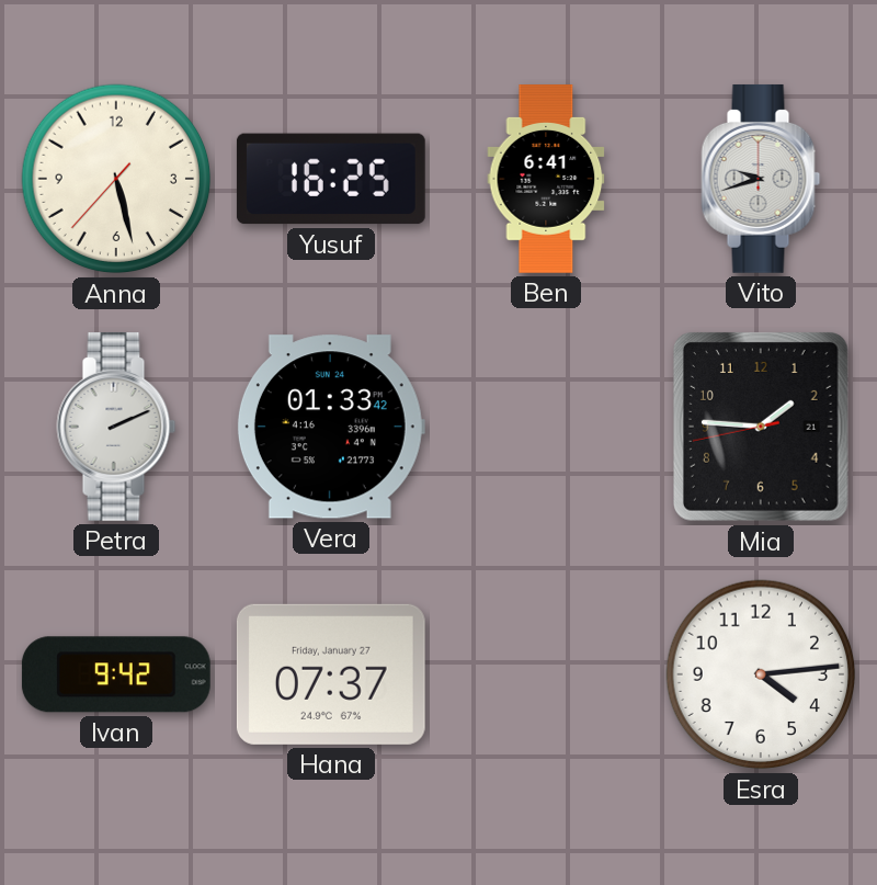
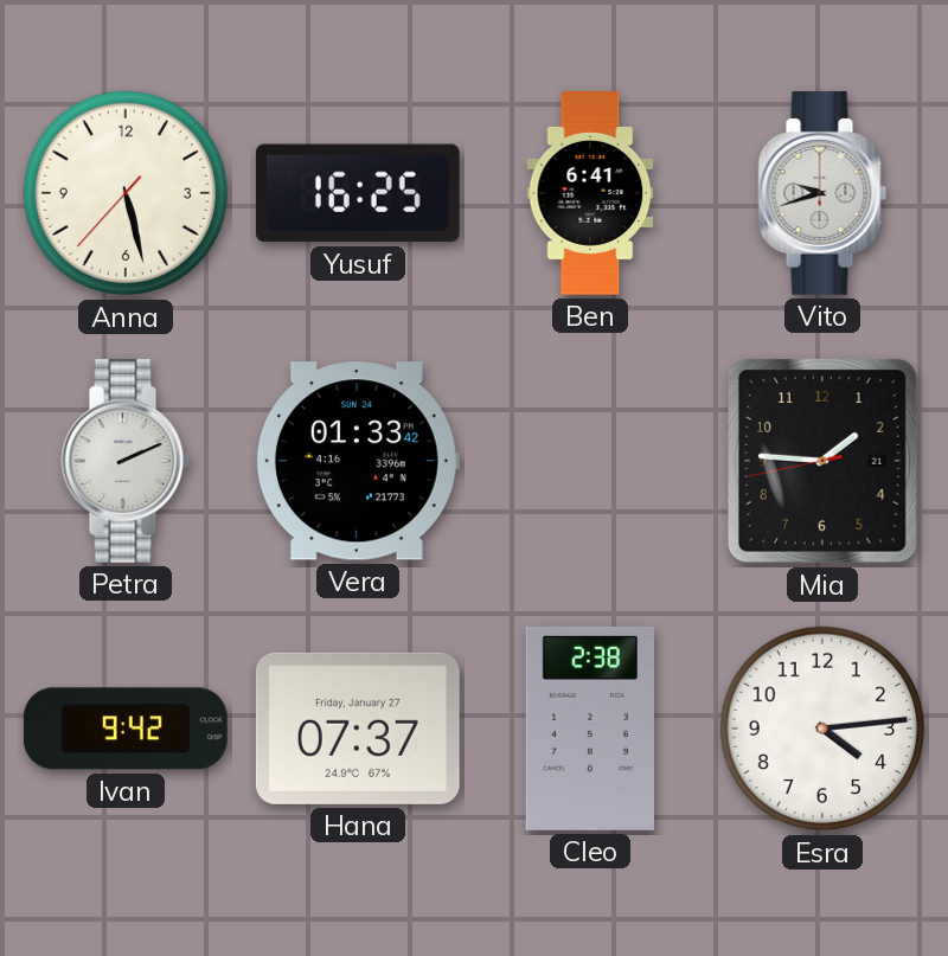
Cleo: none -> 2:38
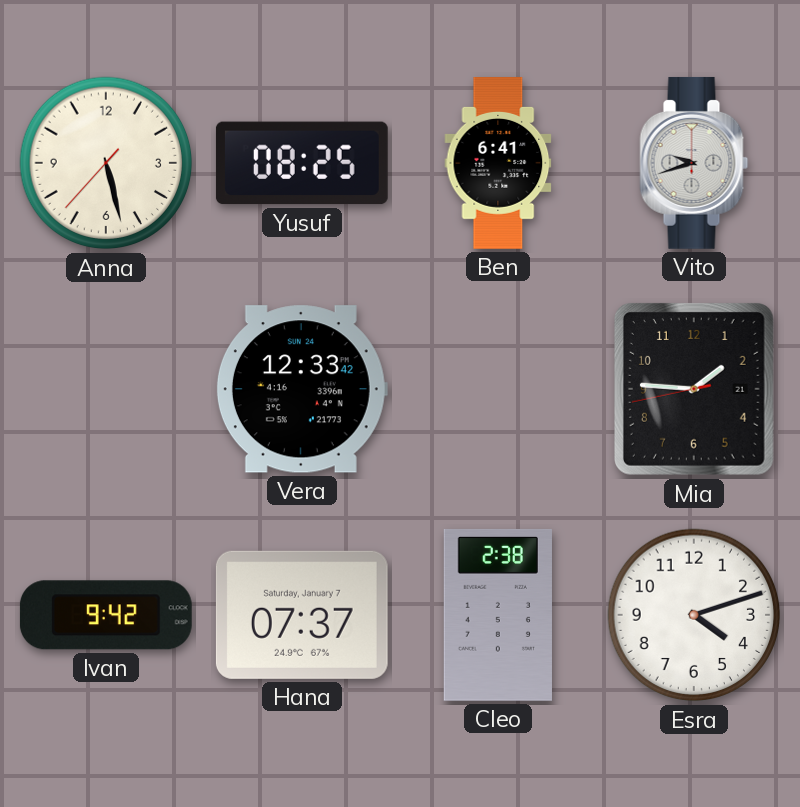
Yusuf: 16:25 -> 08:25
Petra: 2:11 -> none
Vera: 01:33 -> 12:33
Hana date: Friday, January 27 -> Saturday, January 7
Esra: 4:14 -> 4:12
